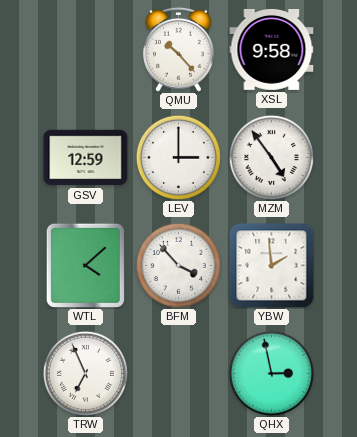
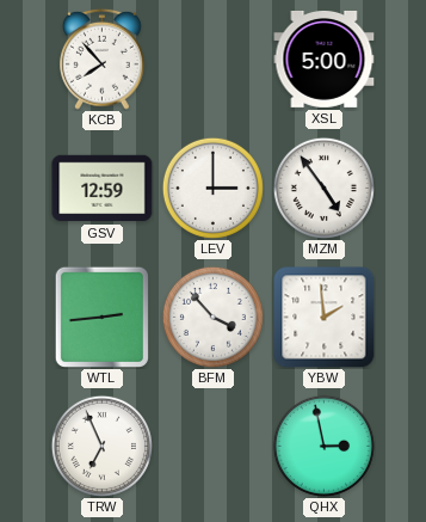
KCB: none -> 7:53
QMU: 10:23 -> none
XSL: 9:58 -> 5:00
WTL: 4:08 -> 2:44
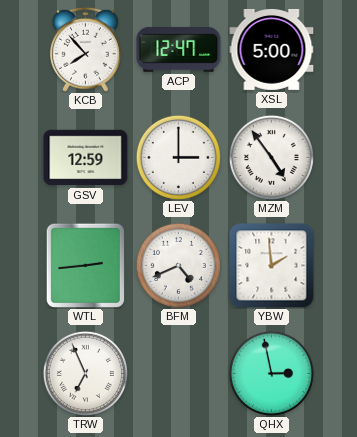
ACP: none -> 12:47
BFM: 3:53 -> 4:41
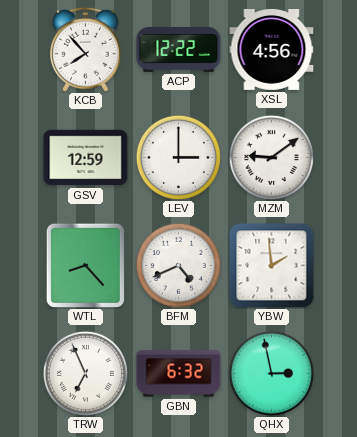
ACP: 12:47 -> 12:22
XSL: 5:00 -> 4:56
MZM: 4:54 -> 9:09
WTL: 2:44 -> 8:23
GBN: none -> 6:32
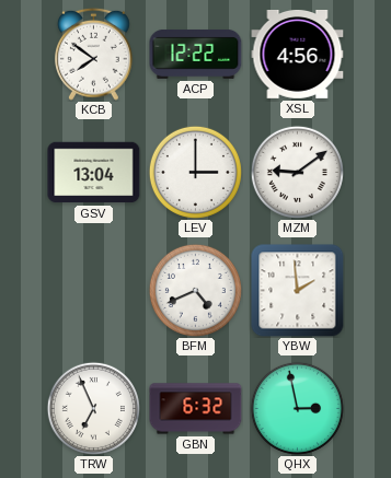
KCB: 7:53 -> 7:51
GSV: 12:59 -> 13:04
WTL: 8:23 -> none
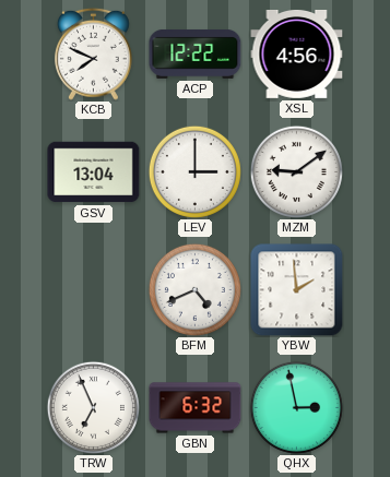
KCB: 7:51 -> 7:49
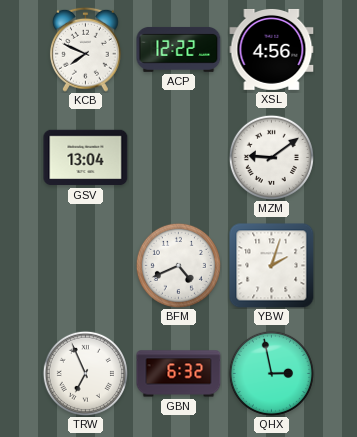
LEV: 3:00 -> none
YBW: 1:59 -> 2:03
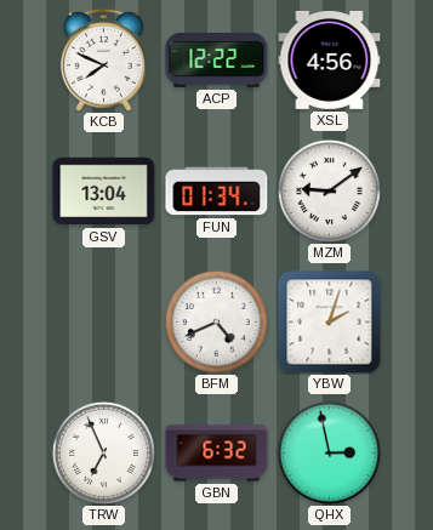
FUN: none -> 01:34
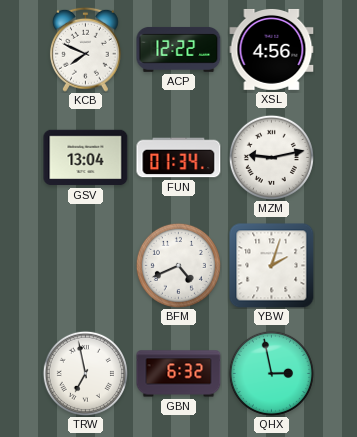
MZM: 9:09 -> 9:13
TRW: 6:56 -> 6:58
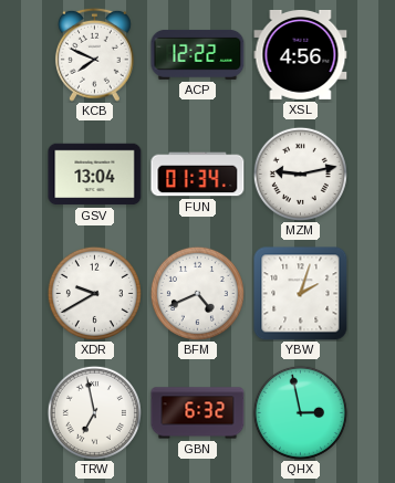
XDR: none -> 9:40
